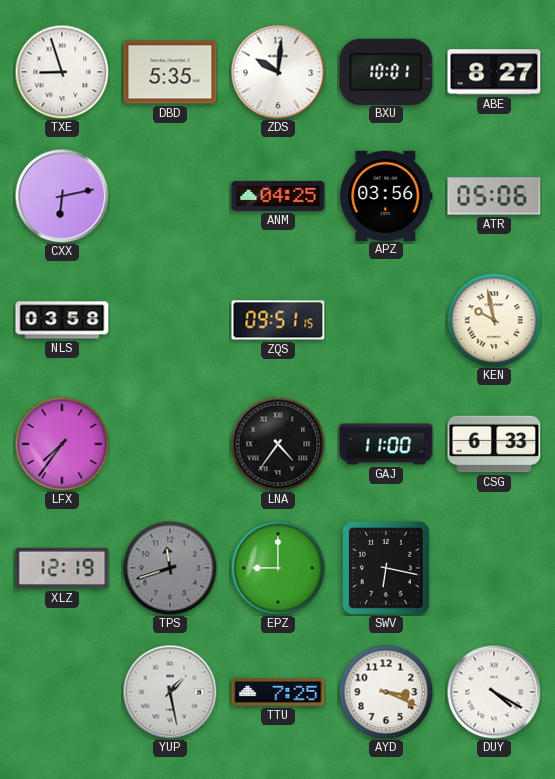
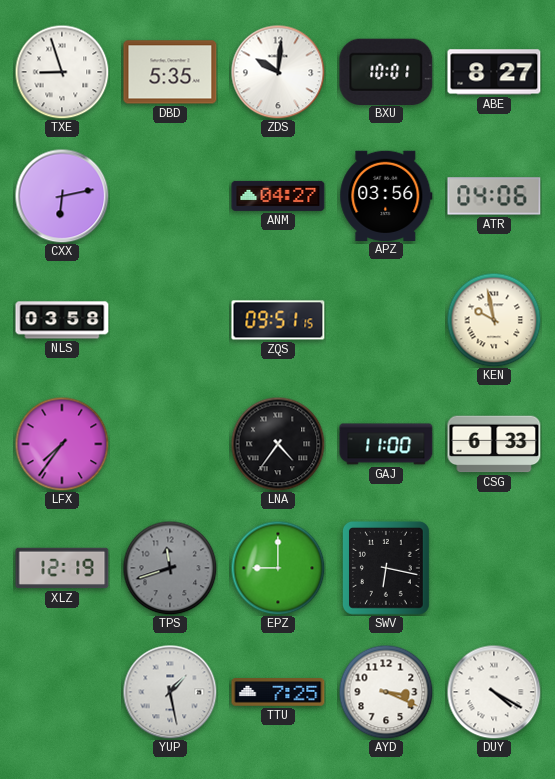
ANM: 04:25 -> 04:27
ATR: 05:06 -> 04:06
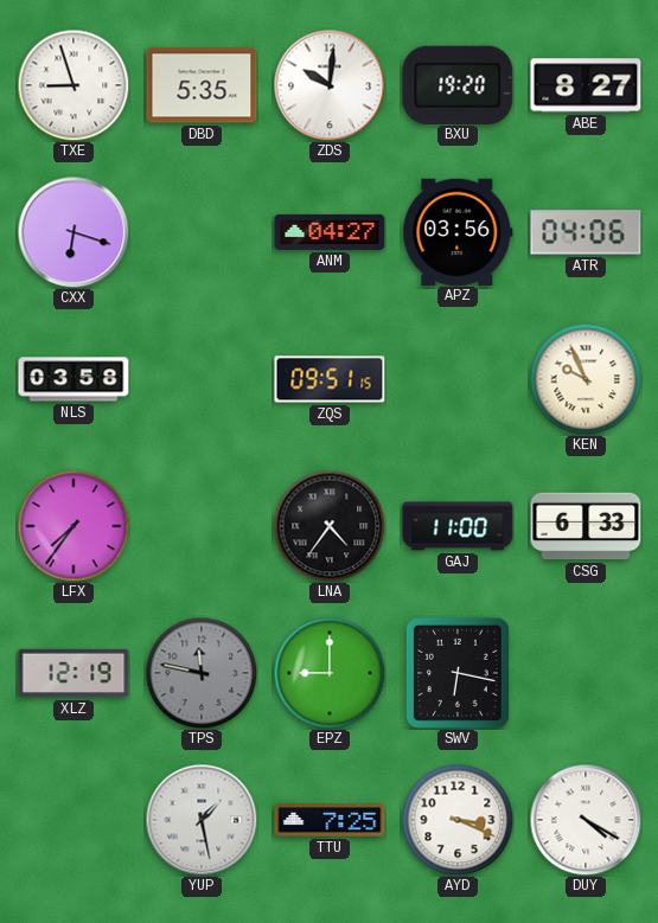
BXU: 10:01 -> 19:20
CXX: 6:13 -> 6:18
KEN: 9:58 -> 9:56
TPS: 11:42 -> 11:47
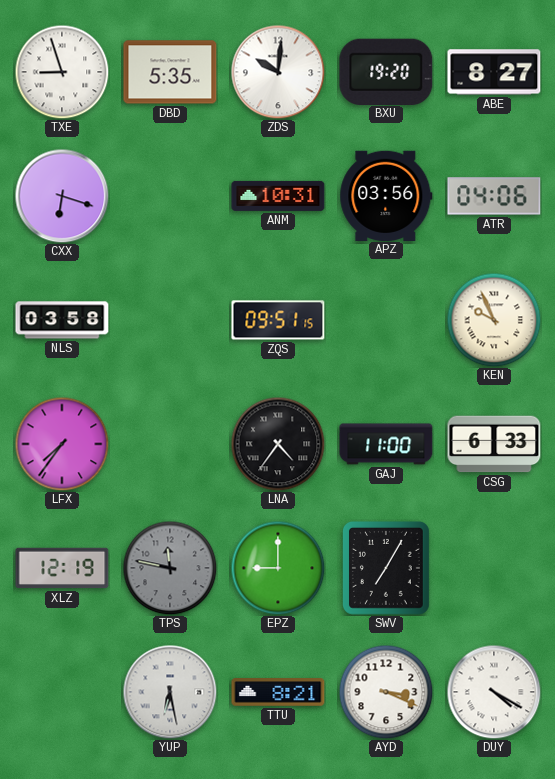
ANM: 04:27 -> 10:31
SWV: 6:17 -> 7:05
YUP: 1:28 -> 6:28
TTU: 7:25 -> 8:21
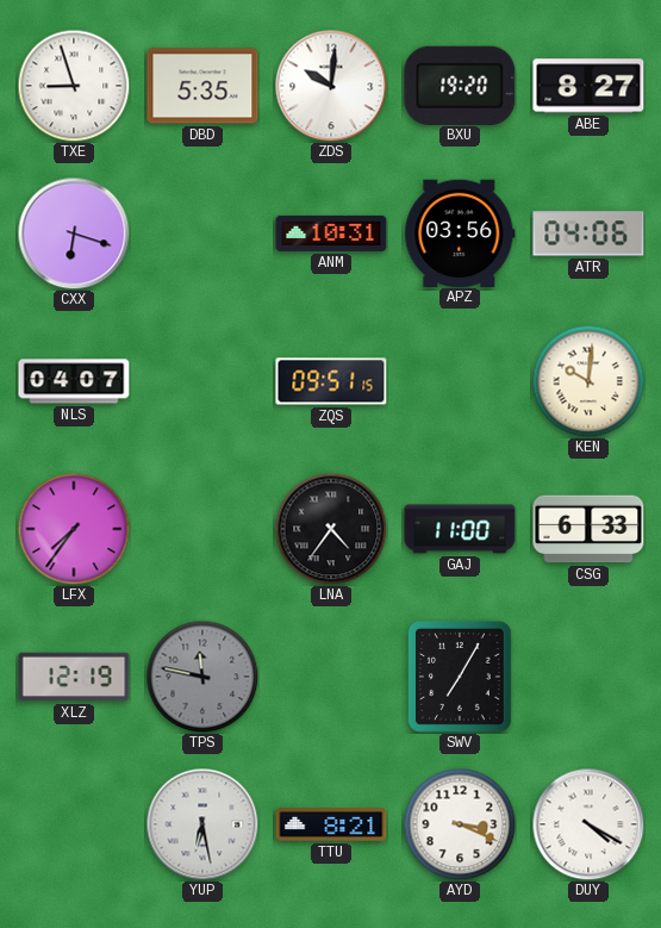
NLS: 03:58 -> 04:07
KEN: 9:56 -> 10:01
EPZ: 9:00 -> none
